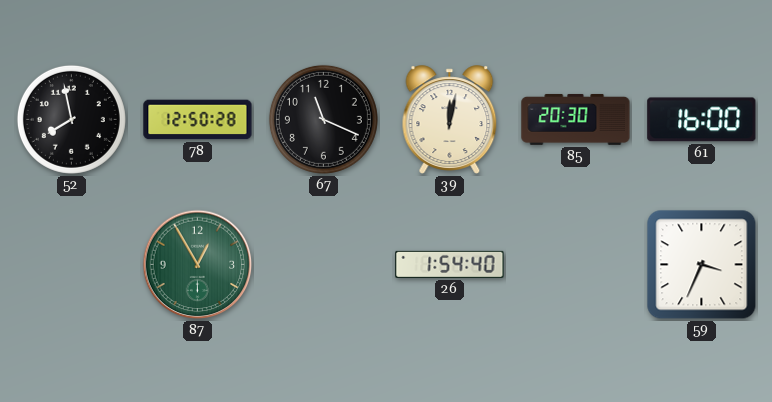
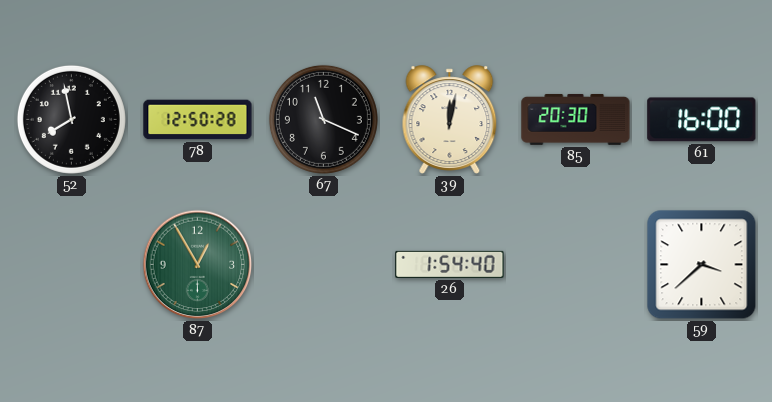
59: 3:34 -> 3:38
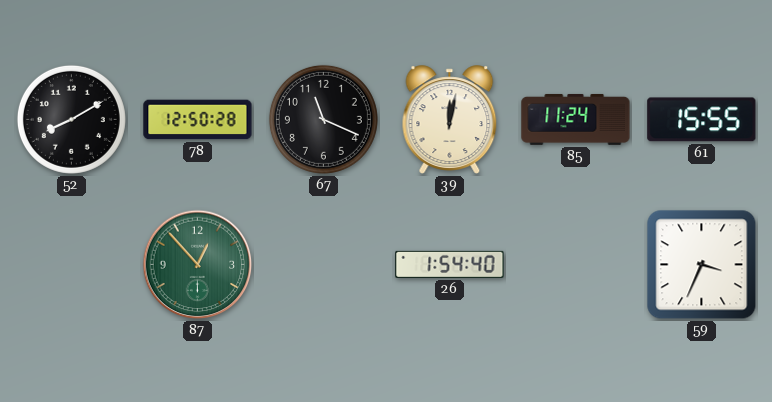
52: 7:58 -> 8:10
85: 20:30 -> 11:24
61: 16:00 -> 15:55
87: 12:55 -> 12:53
59: 3:38 -> 3:34
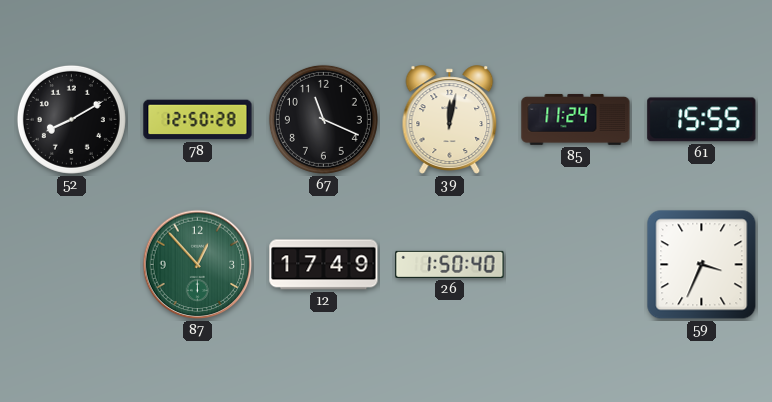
12: none -> 17:49
26: 1:54 -> 1:50
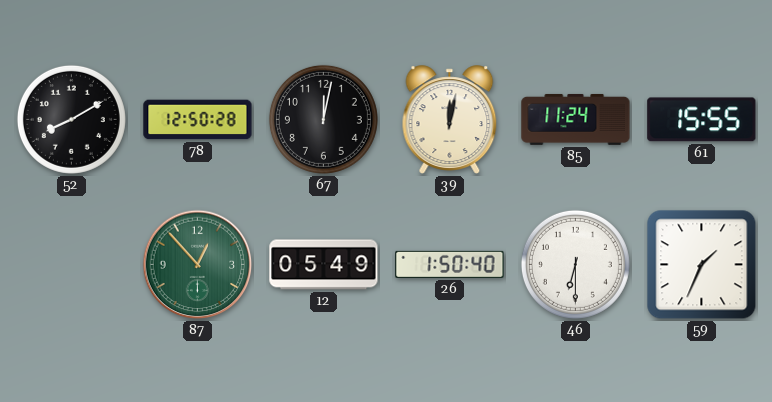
67: 11:19 -> 12:02
12: 17:49 -> 05:49
46: none -> 6:30
59: 3:34 -> 1:34
